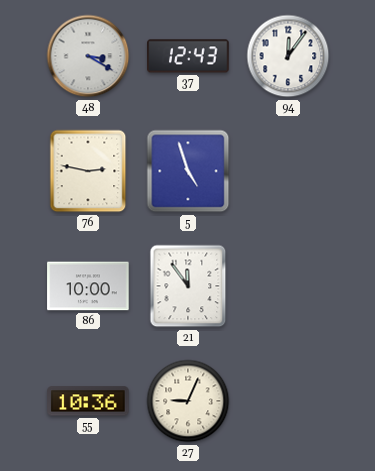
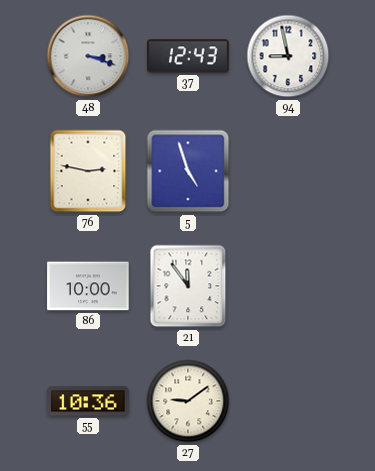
48: 3:20 -> 3:18
94: 12:06 -> 8:58
27: 9:04 -> 9:09
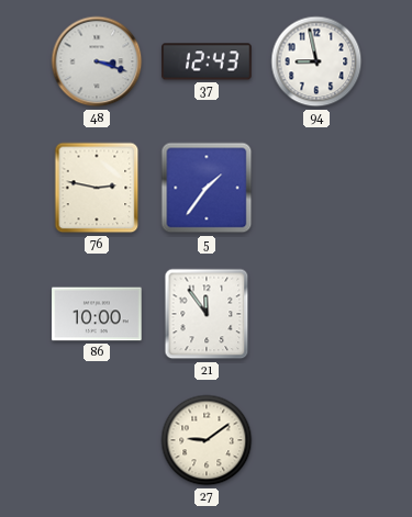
5: 4:57 -> 1:36
55: 10:36 -> none
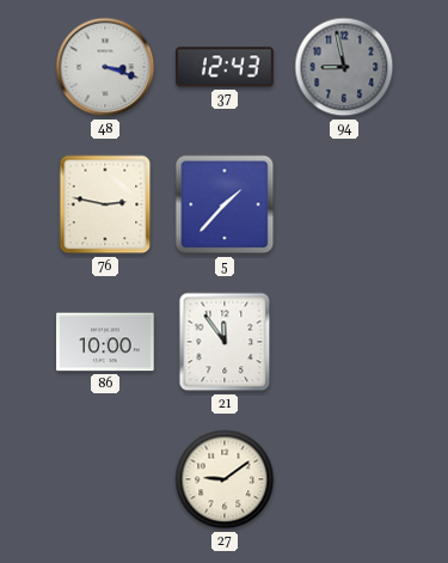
94 dial: white -> grey
5: 1:36 -> 1:37
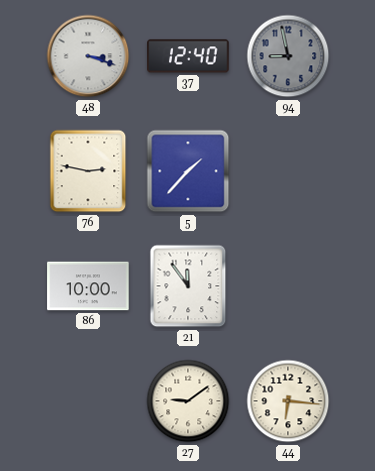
37: 12:43 -> 12:40
44: none -> 6:16
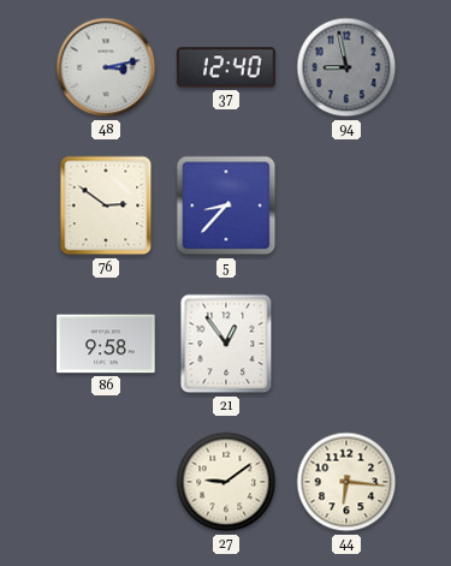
48: 3:18 -> 3:13
76: 2:47 -> 2:51
5: 1:37 -> 8:37
86: 10:00 -> 9:58
21: 11:54 -> 12:54
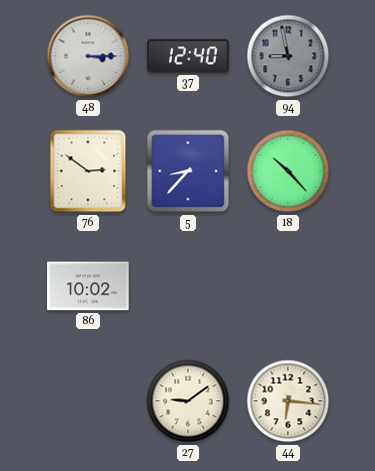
48: 3:13 -> 3:15
18: none -> 10:23
86: 9:58 -> 10:02
21: 12:54 -> none
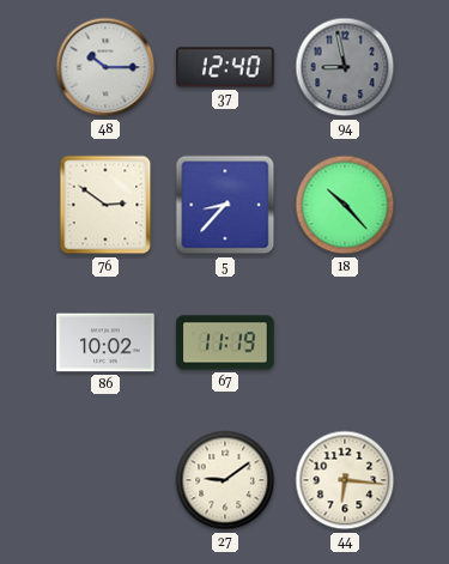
48: 3:15 -> 10:15
67: none -> 11:19
